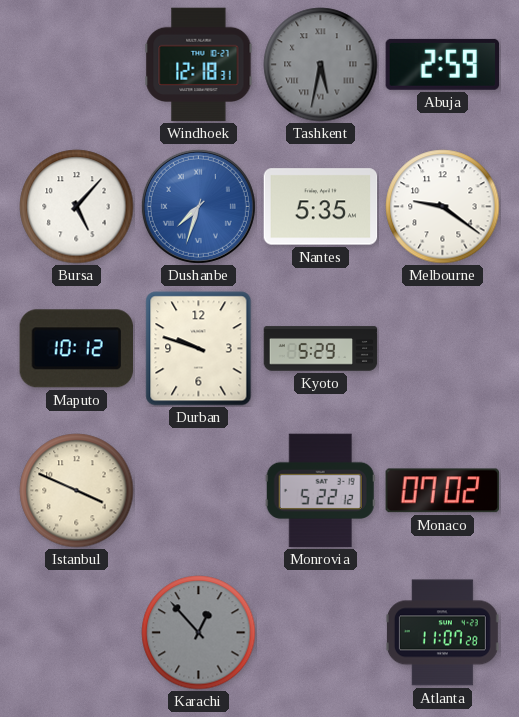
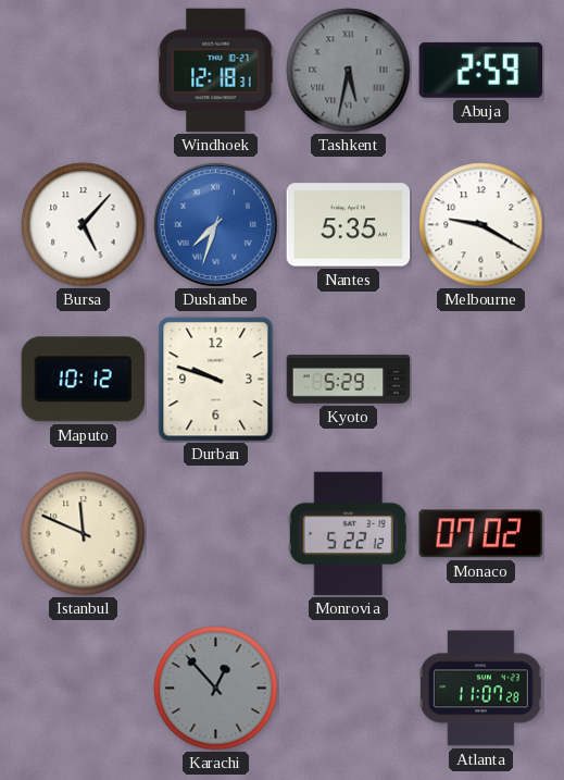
Melbourne: 9:21 -> 9:20
Istanbul: 3:49 -> 11:49
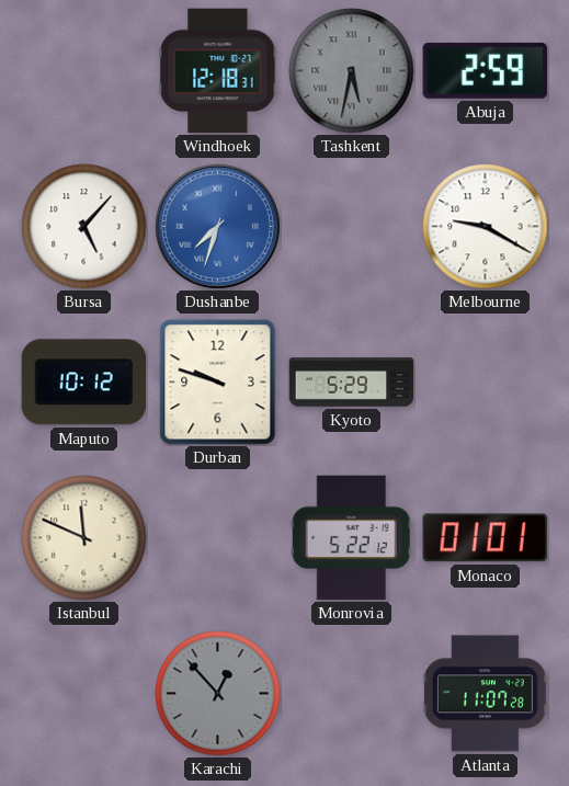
Nantes: 5:35 -> none
Monaco: 07:02 -> 01:01
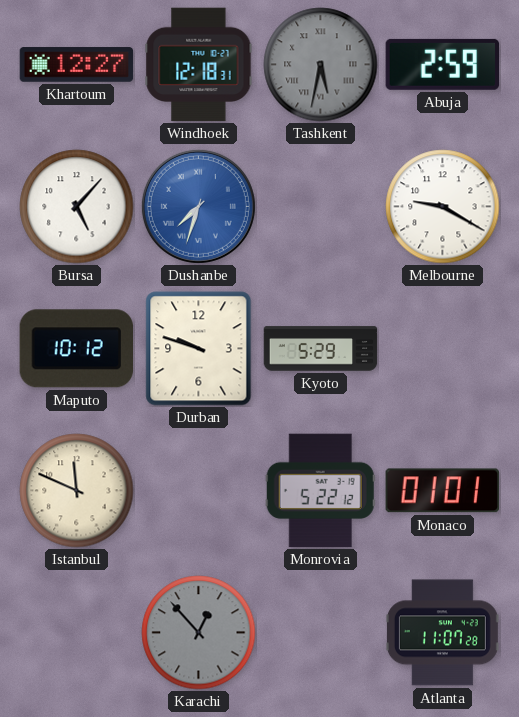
Khartoum: none -> 12:27
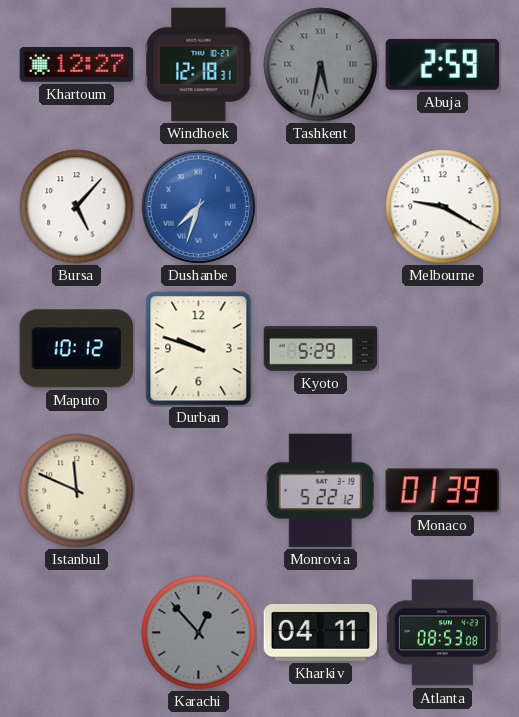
Monaco: 01:01 -> 01:39
Kharkiv: none -> 04:11
Atlanta: 11:07 -> 08:53
